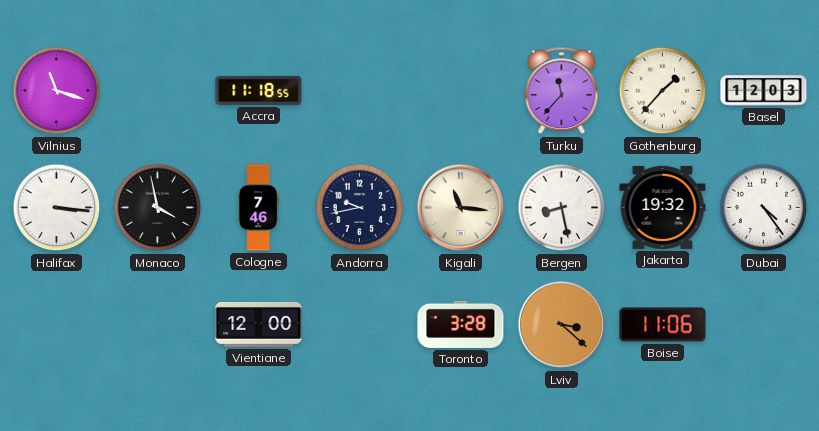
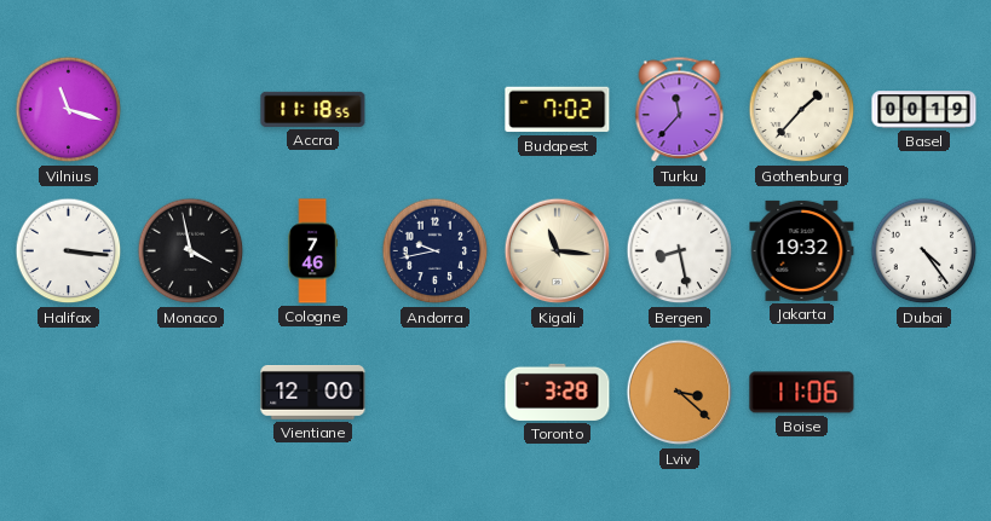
Budapest: none -> 7:02
Basel: 12:03 -> 00:19
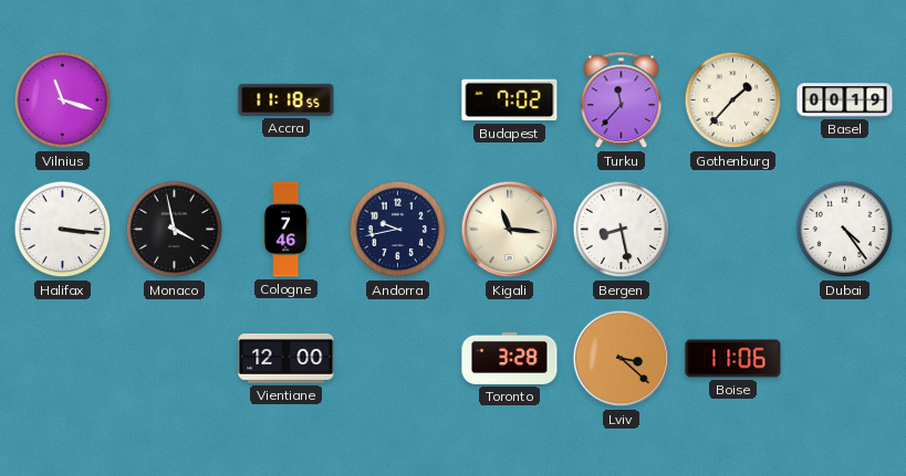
Jakarta: 19:32 -> none
